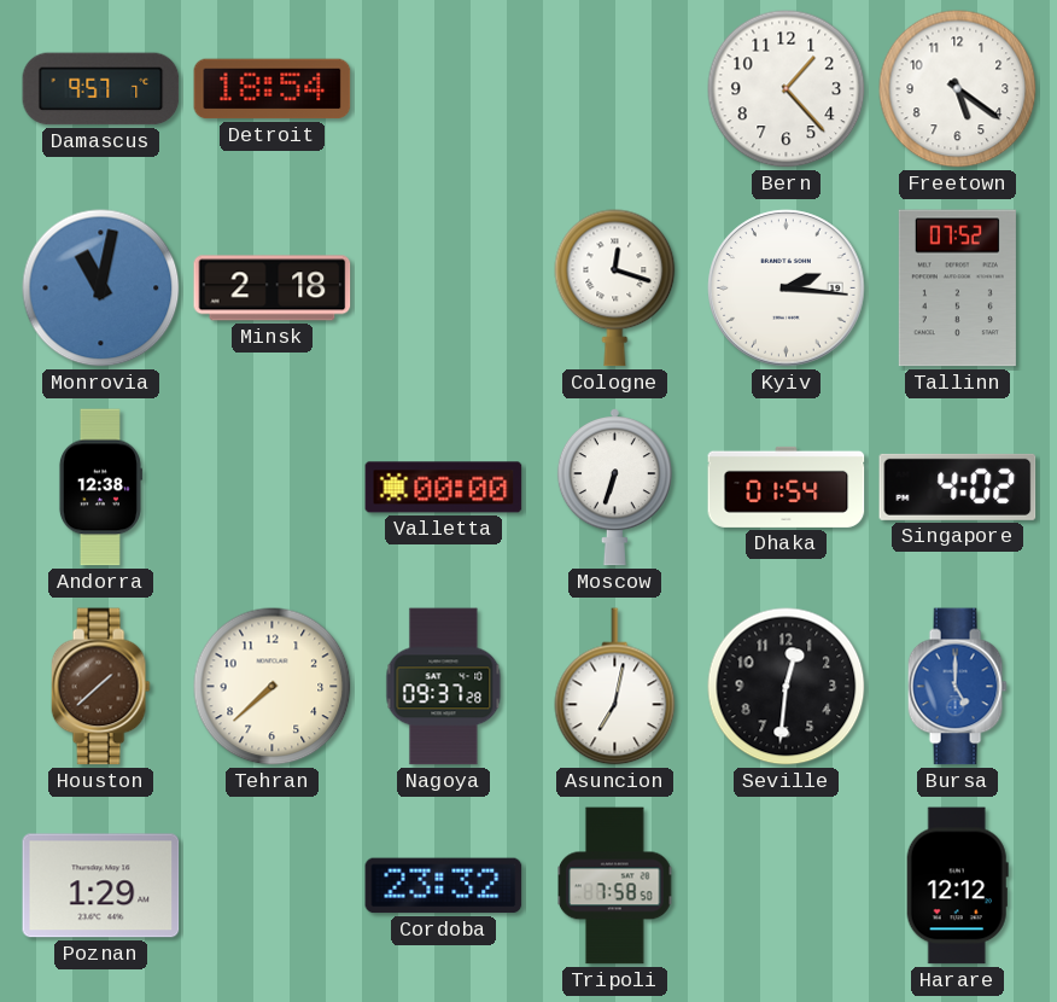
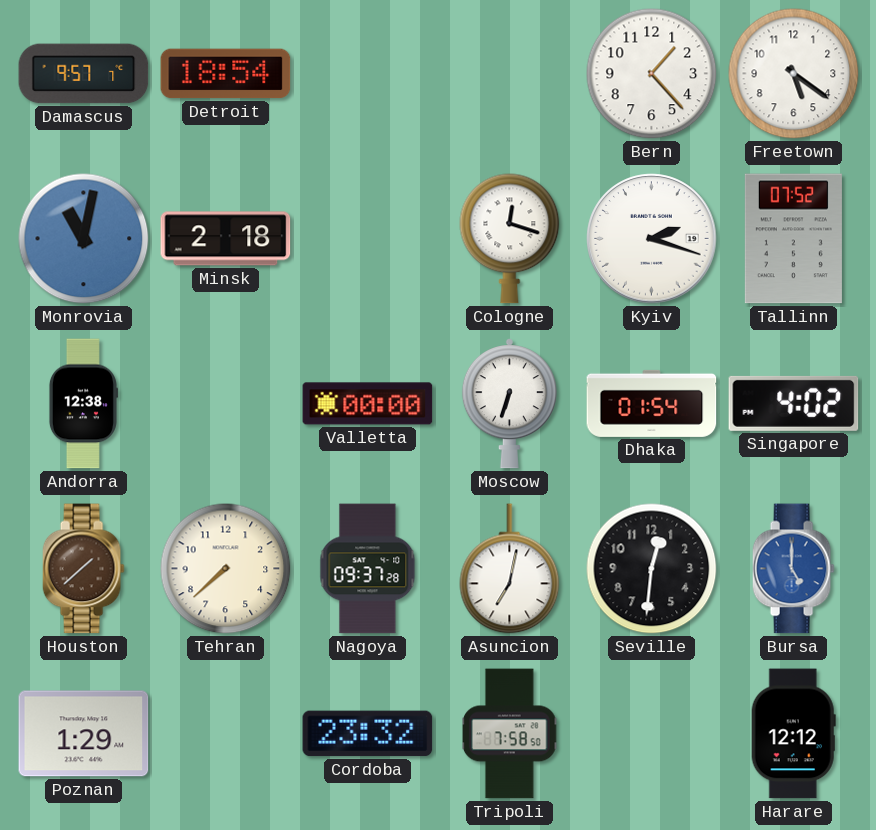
Kyiv: 2:16 -> 2:18
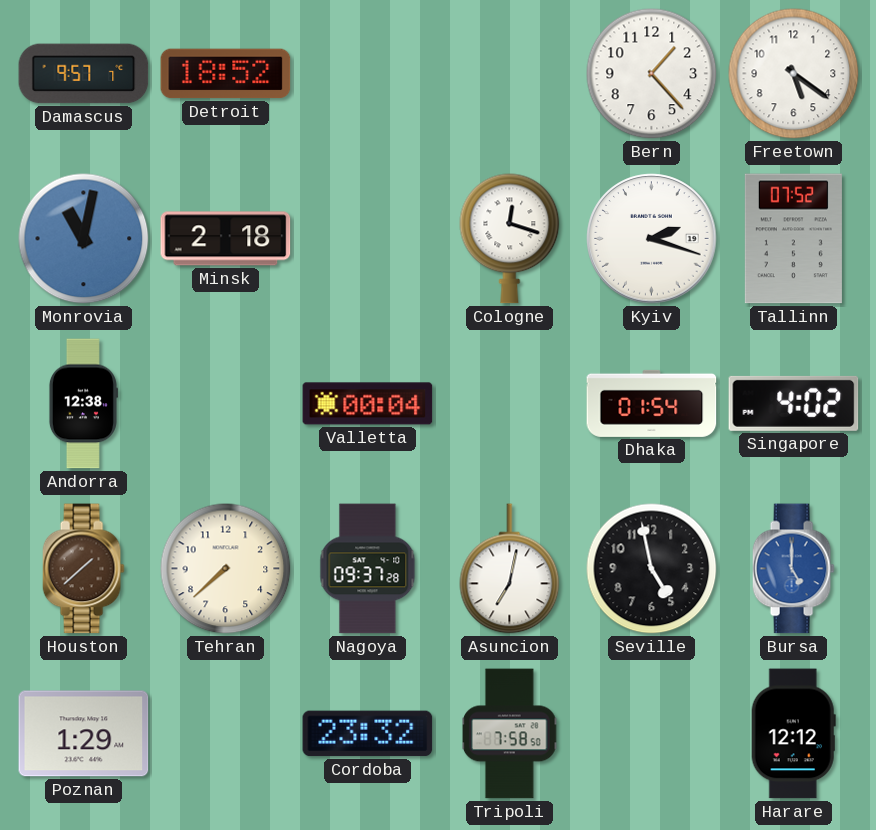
Detroit: 18:54 -> 18:52
Valletta: 00:00 -> 00:04
Moscow: 6:33 -> none
Seville: 12:31 -> 4:58
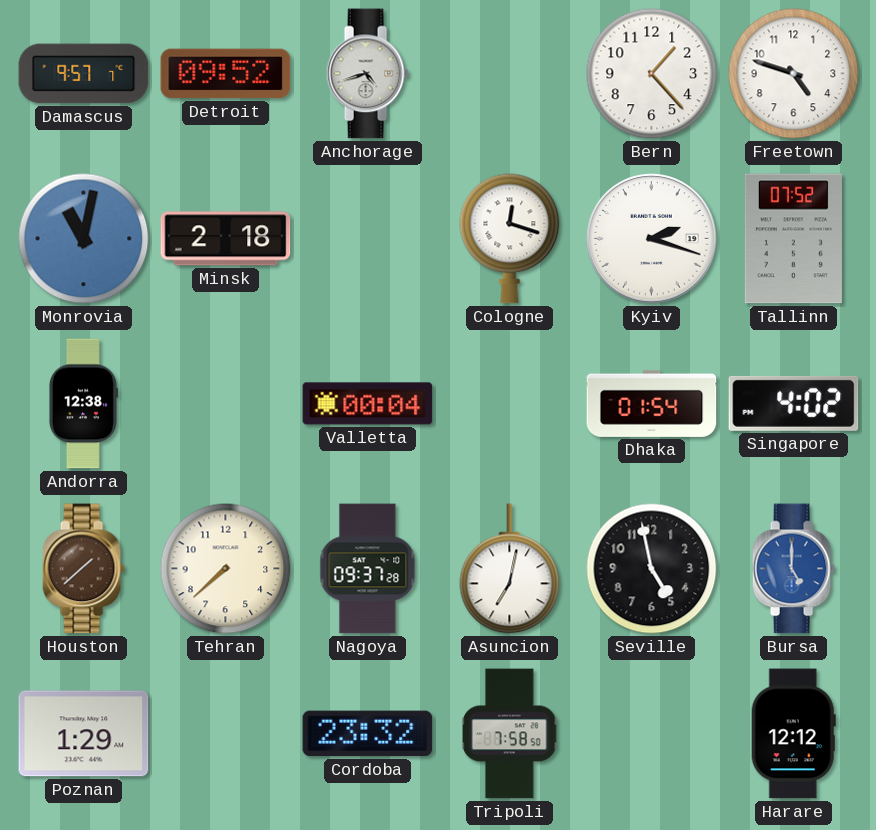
Detroit: 18:52 -> 09:52
Anchorage: none -> 4:42
Freetown: 5:21 -> 4:48
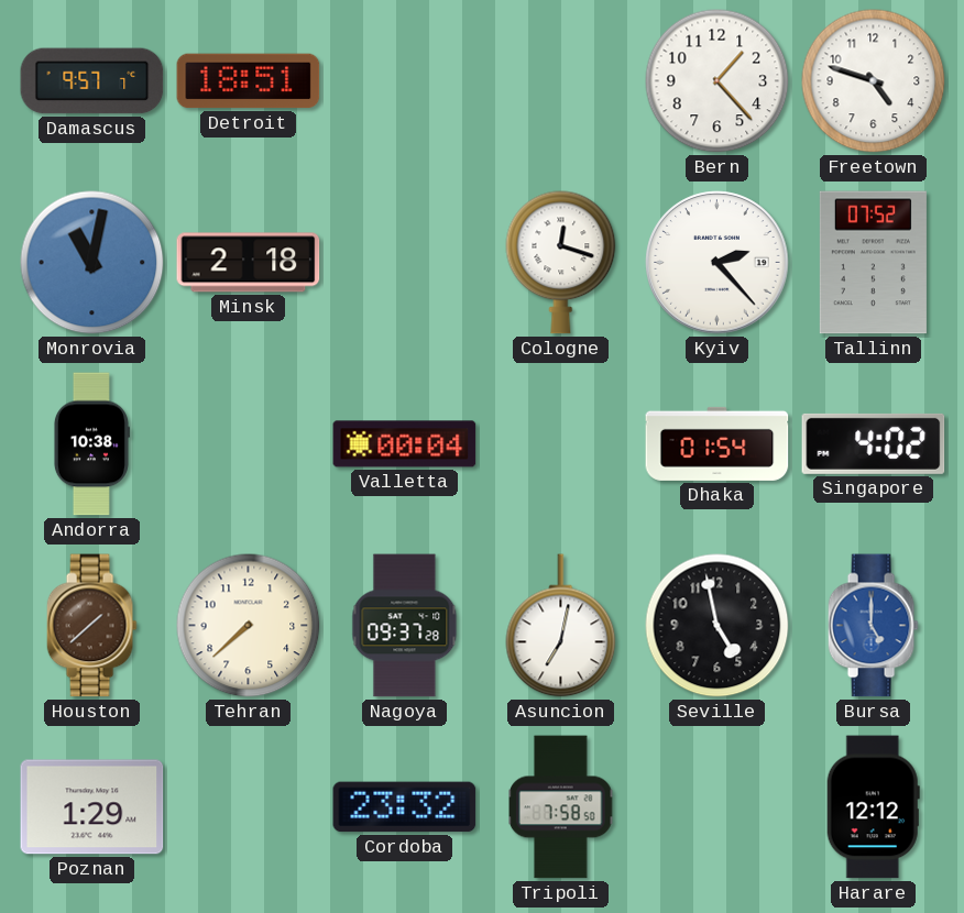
Detroit: 09:52 -> 18:51
Anchorage: 4:42 -> none
Kyiv: 2:18 -> 2:23
Andorra: 12:38 -> 10:38
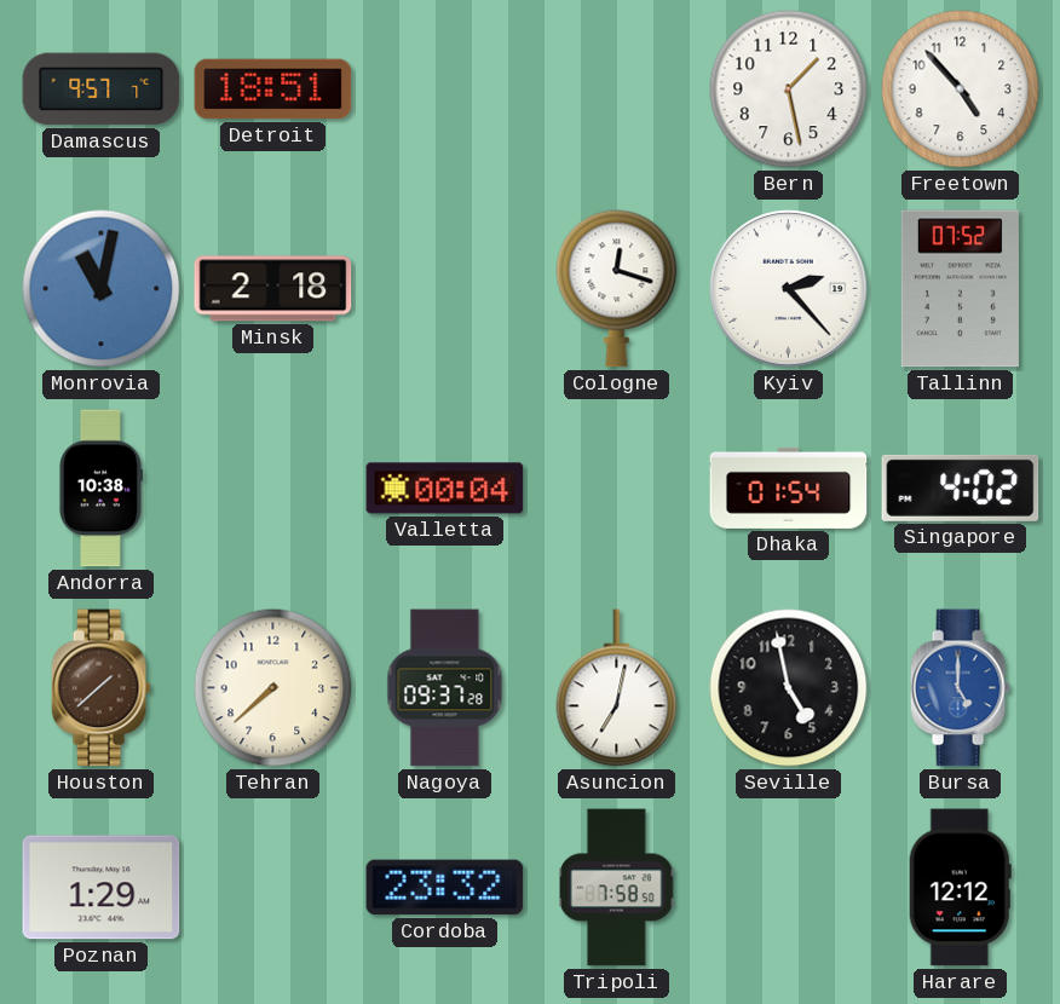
Bern: 1:23 -> 1:28
Freetown: 4:48 -> 4:53
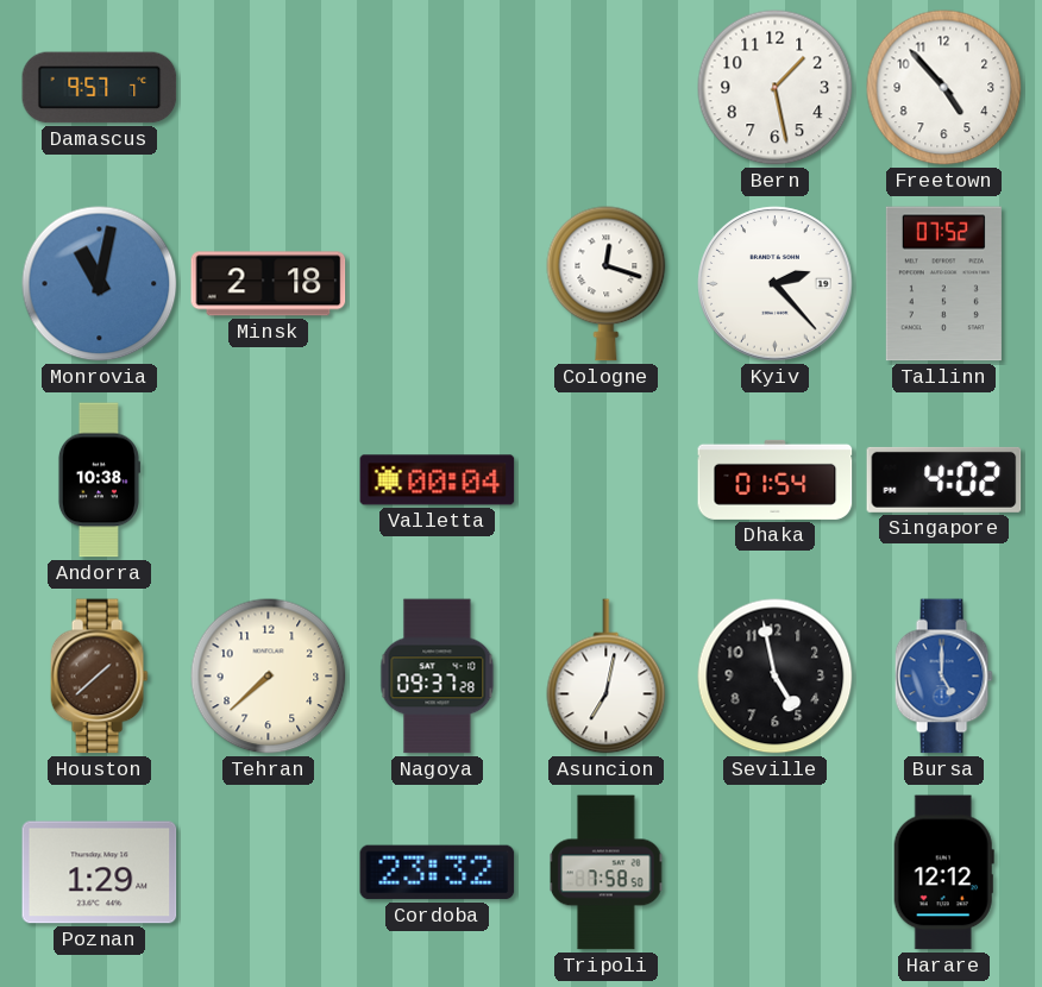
Detroit: 18:51 -> none
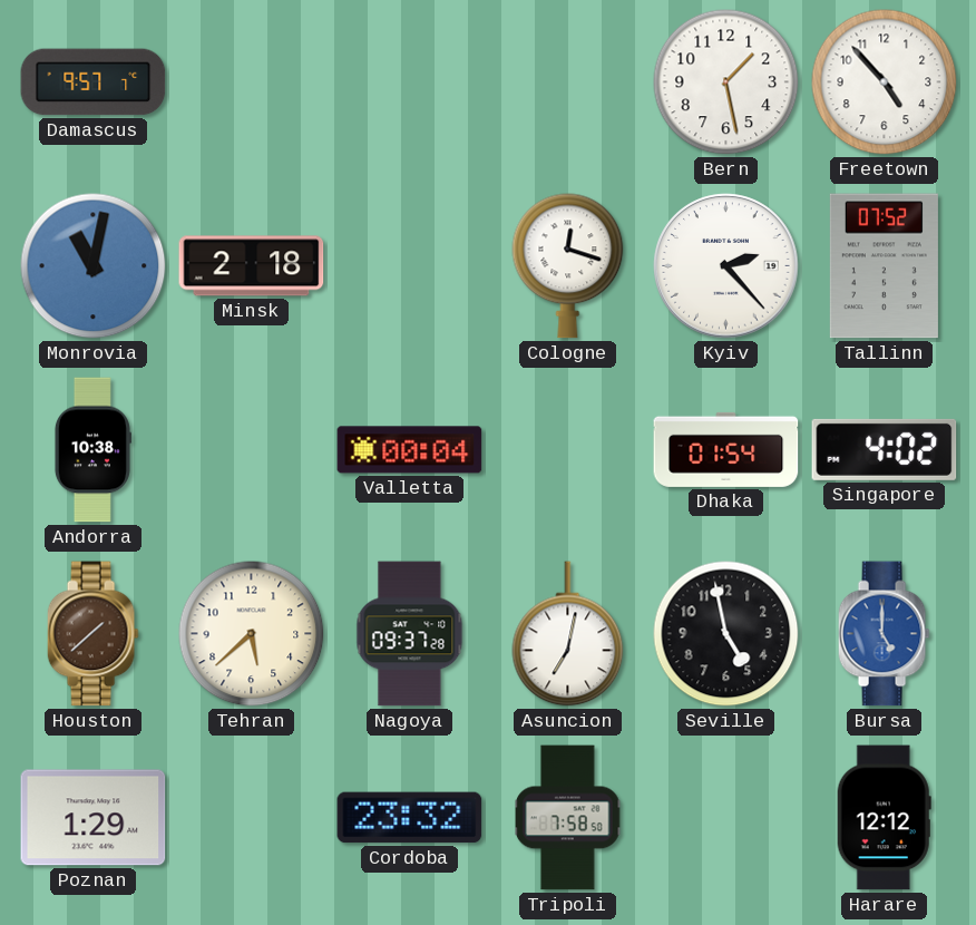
Tehran: 7:38 -> 5:38
